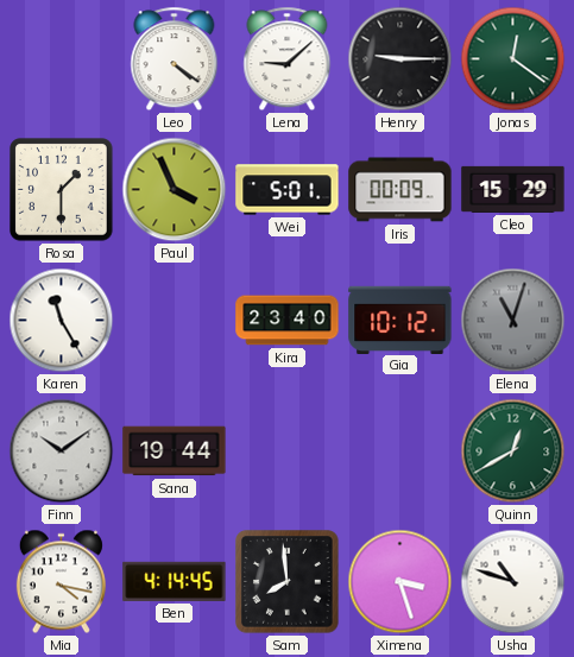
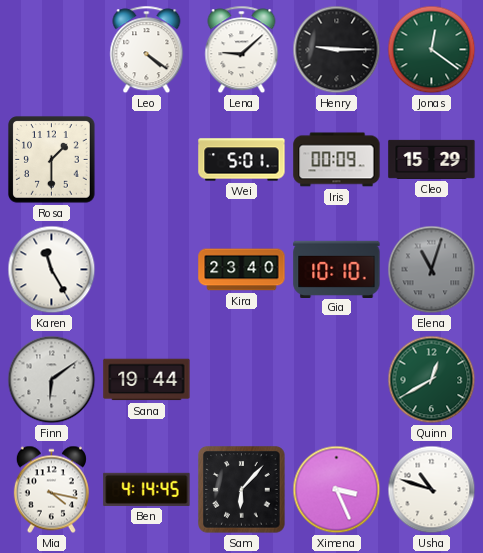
Paul: 3:56 -> none
Gia: 10:12 -> 10:10
Finn: 10:09 -> 6:09
Sam: 7:59 -> 6:07
Ximena: 3:27 -> 3:26
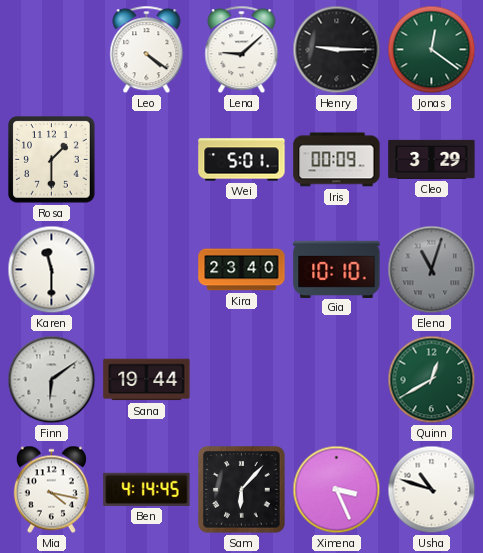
Cleo: 15:29 -> 3:29
Karen: 11:25 -> 11:30
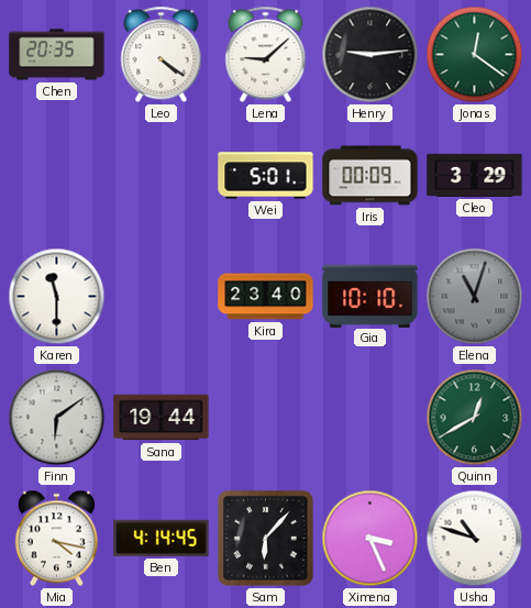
Chen: none -> 20:35
Henry: 9:15 -> 9:14
Rosa: 1:30 -> none
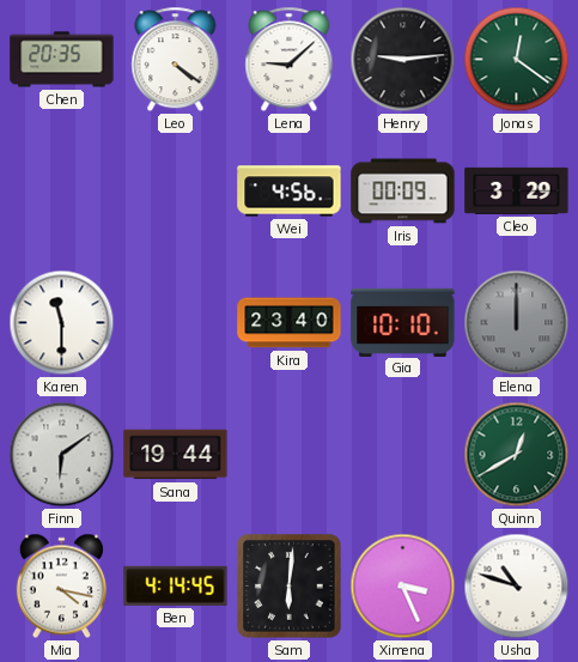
Wei: 5:01 -> 4:56
Elena: 11:03 -> 12:00
Sam: 6:07 -> 6:01
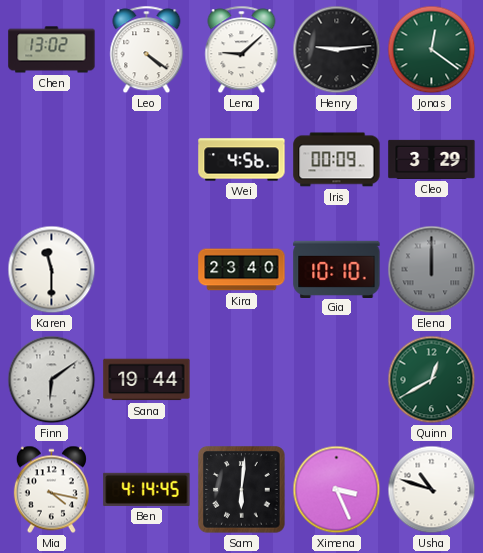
Chen: 20:35 -> 13:02
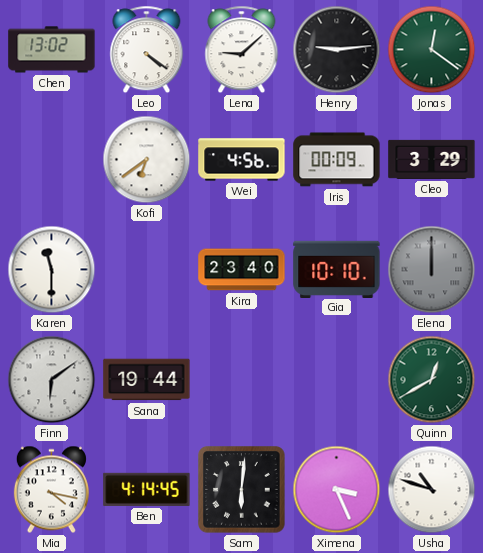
Kofi: none -> 6:39
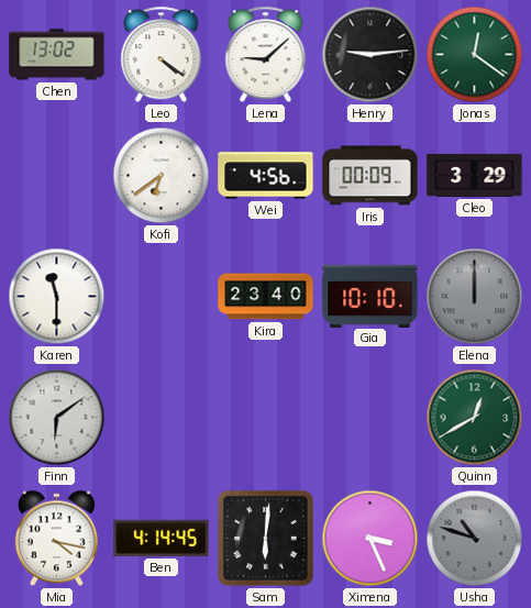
Sana: 19:44 -> none
Usha dial: white -> grey
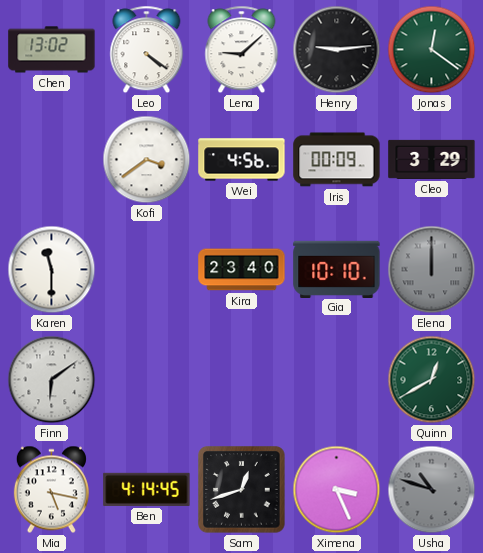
Kofi: 6:39 -> 3:39
Mia: 4:17 -> 5:17
Sam: 6:01 -> 12:42
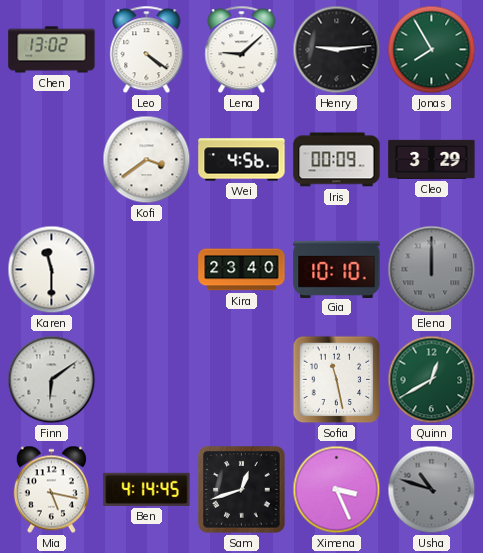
Jonas: 12:21 -> 7:55
Sofia: none -> 11:28
